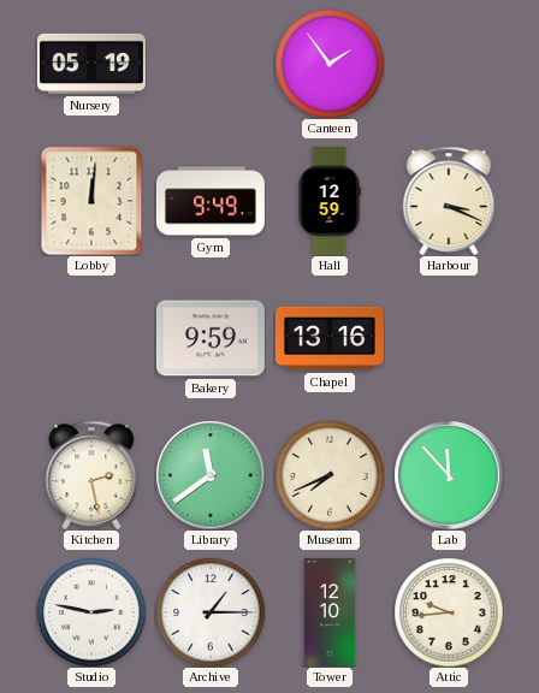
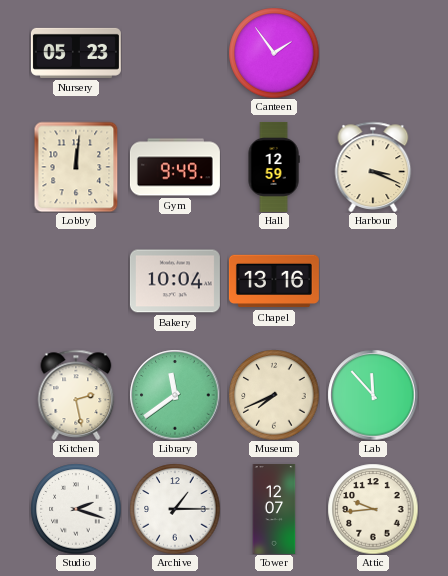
Nursery: 05:19 -> 05:23
Bakery: 9:59 -> 10:04
Studio: 2:47 -> 2:18
Tower: 12:10 -> 12:07
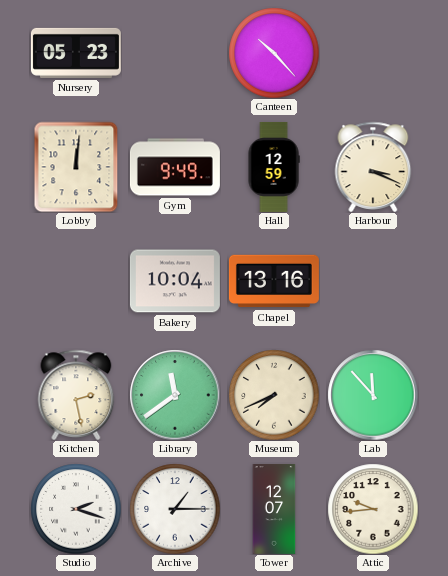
Canteen: 1:54 -> 10:23
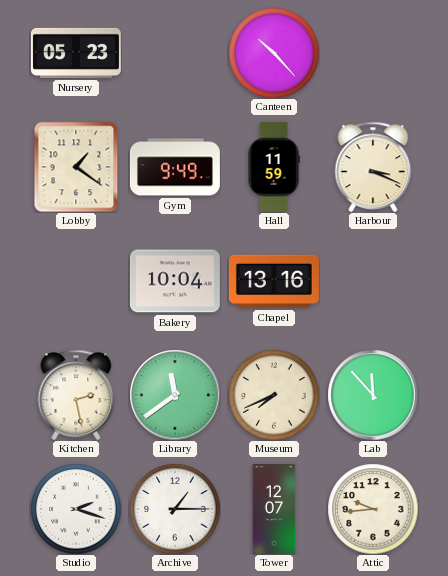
Lobby: 12:01 -> 1:21
Hall: 12:59 -> 11:59
